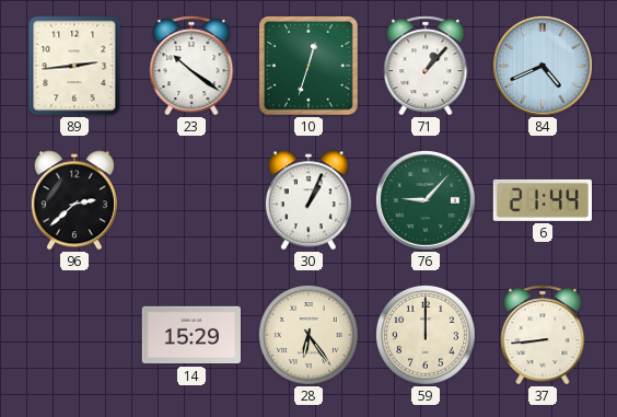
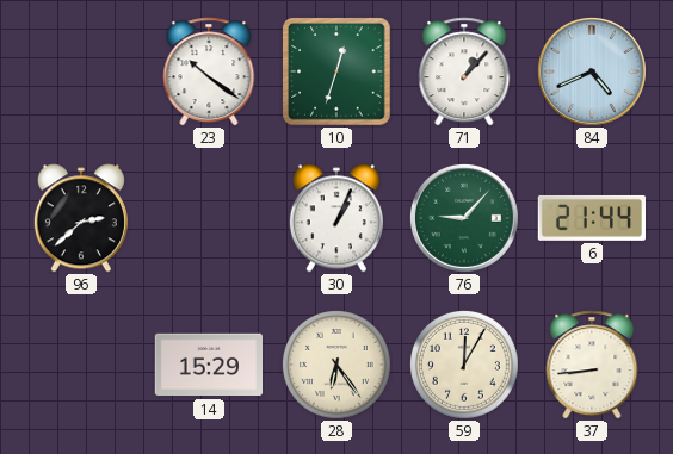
89: 2:44 -> none
59: 12:00 -> 12:05
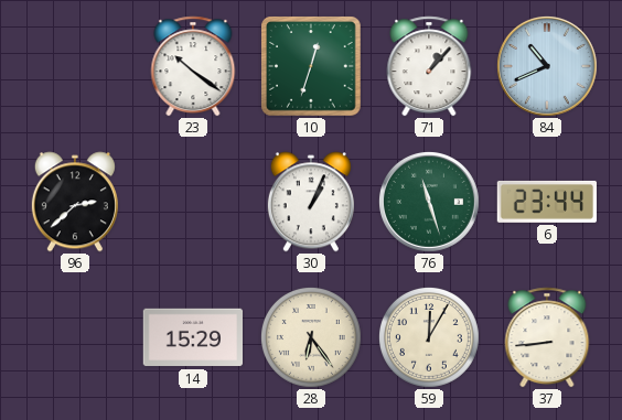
84: 4:41 -> 10:41
76: 9:07 -> 11:27
6: 21:44 -> 23:44
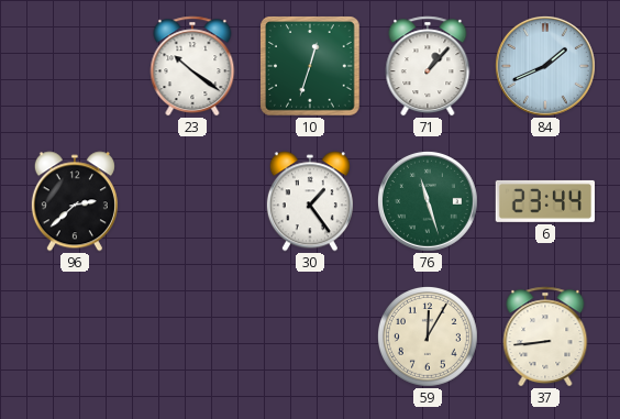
84: 10:41 -> 1:41
30: 1:04 -> 1:24
14: 15:29 -> none
28: 6:24 -> none
